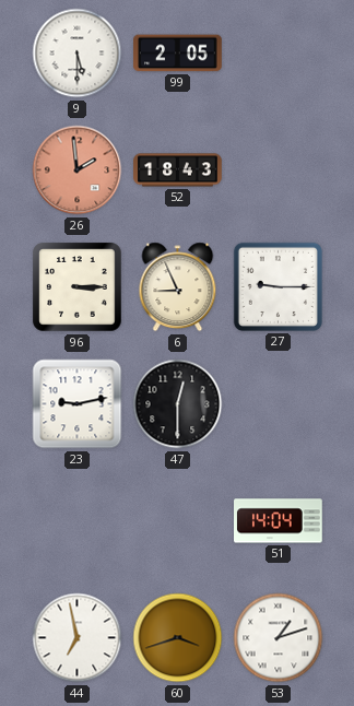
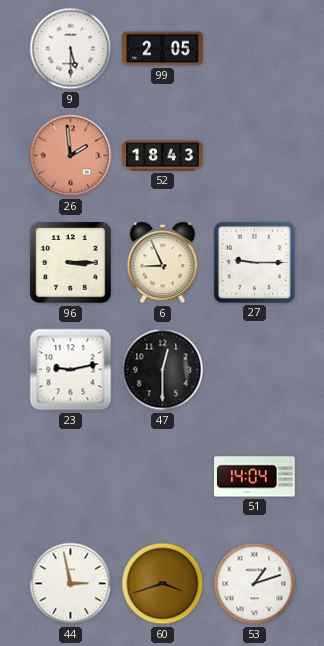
44: 6:58 -> 2:58
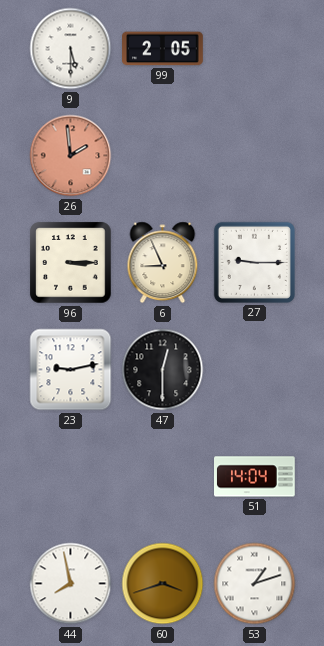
52: 18:43 -> none
44: 2:58 -> 7:58
